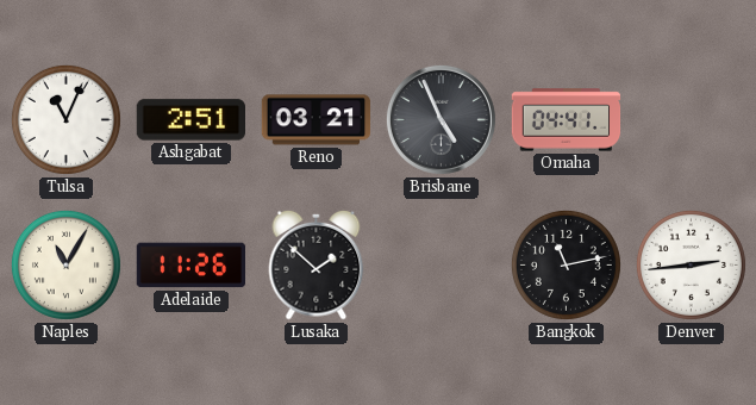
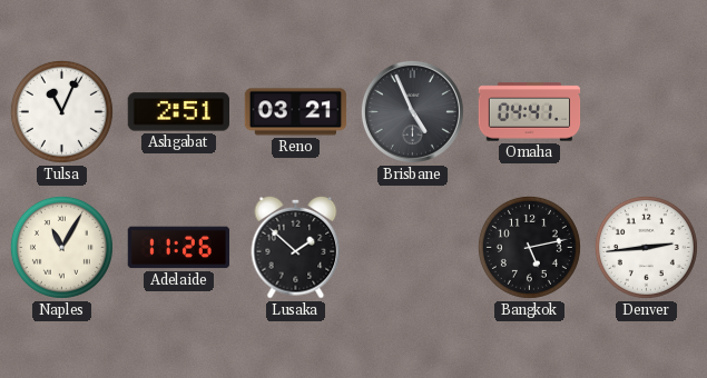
Bangkok: 11:13 -> 5:13
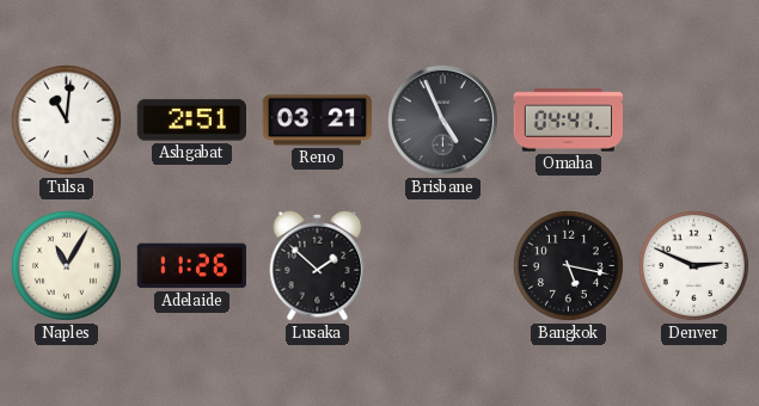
Tulsa: 11:04 -> 11:01
Bangkok: 5:13 -> 5:17
Denver: 2:44 -> 2:49
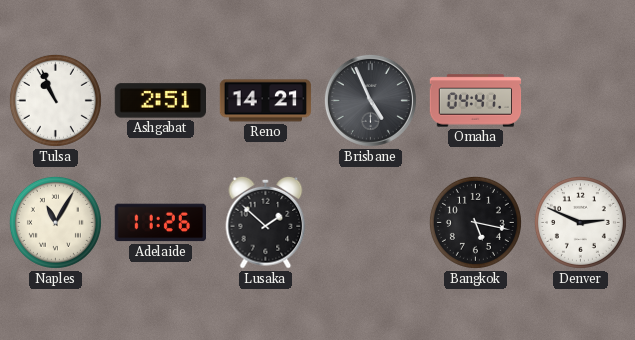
Tulsa: 11:01 -> 10:56
Reno: 03:21 -> 14:21
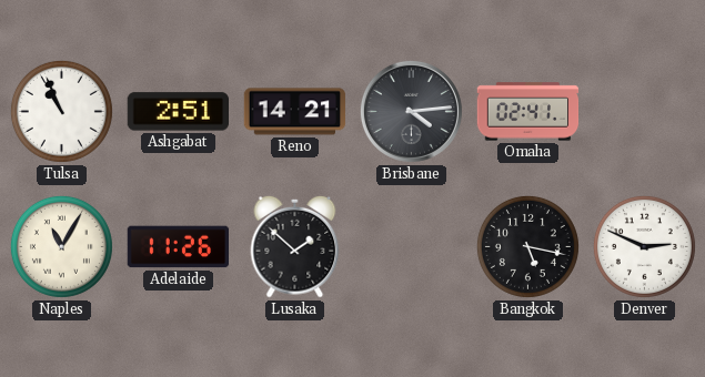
Brisbane: 4:56 -> 4:14
Omaha: 04:41 -> 02:41
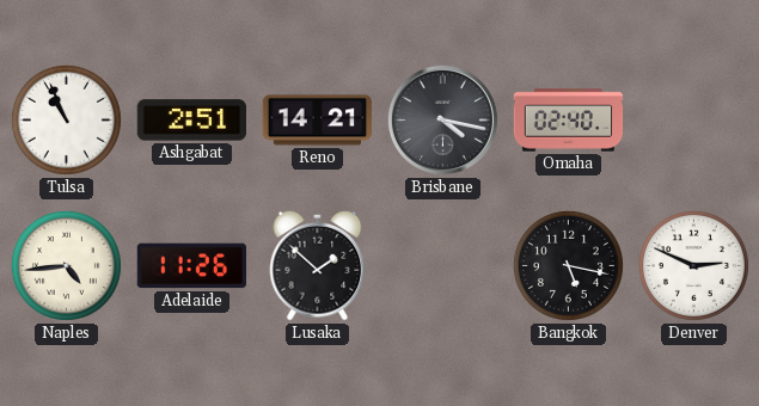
Brisbane: 4:14 -> 4:17
Omaha: 02:41 -> 02:40
Naples: 11:05 -> 4:44
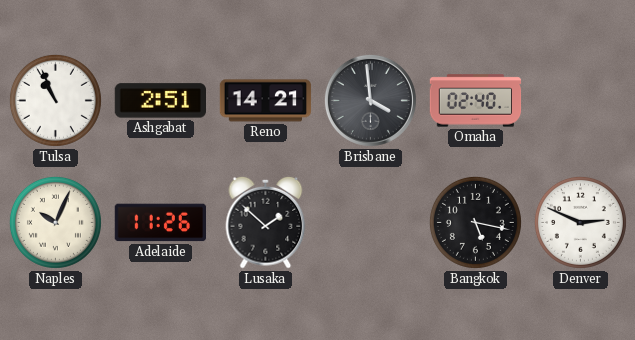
Brisbane: 4:17 -> 3:59
Naples: 4:44 -> 10:04
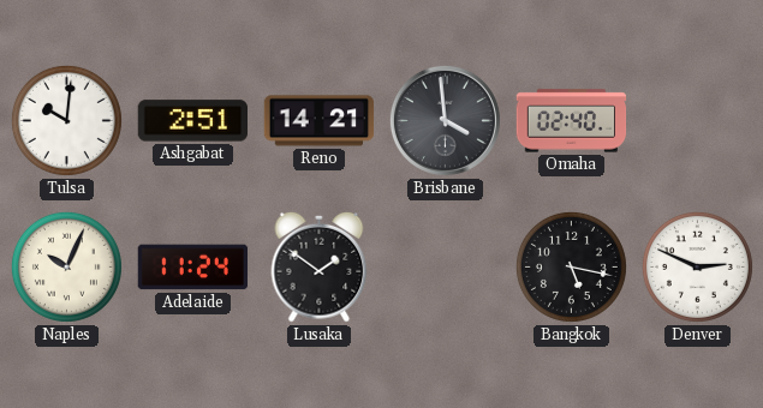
Tulsa: 10:56 -> 10:01
Adelaide: 11:26 -> 11:24
Lusaka: 1:52 -> 1:51
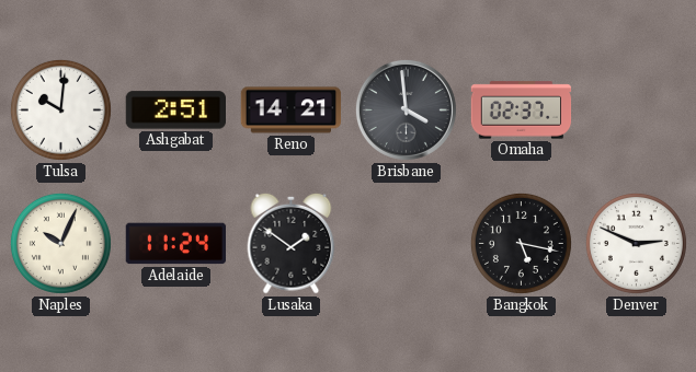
Omaha: 02:40 -> 02:37
